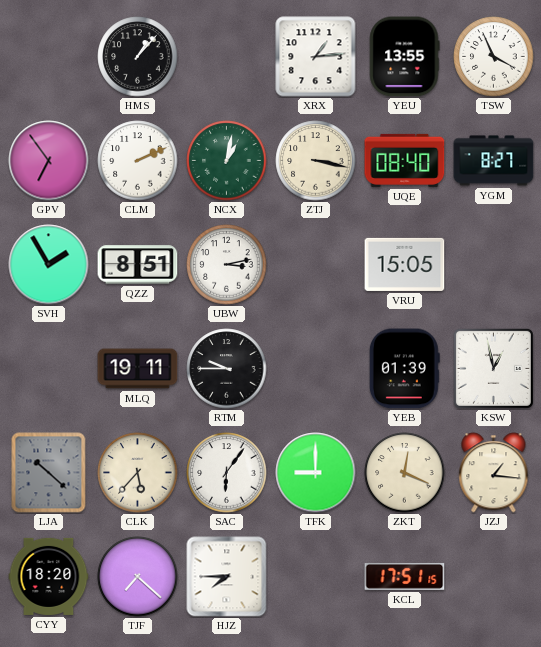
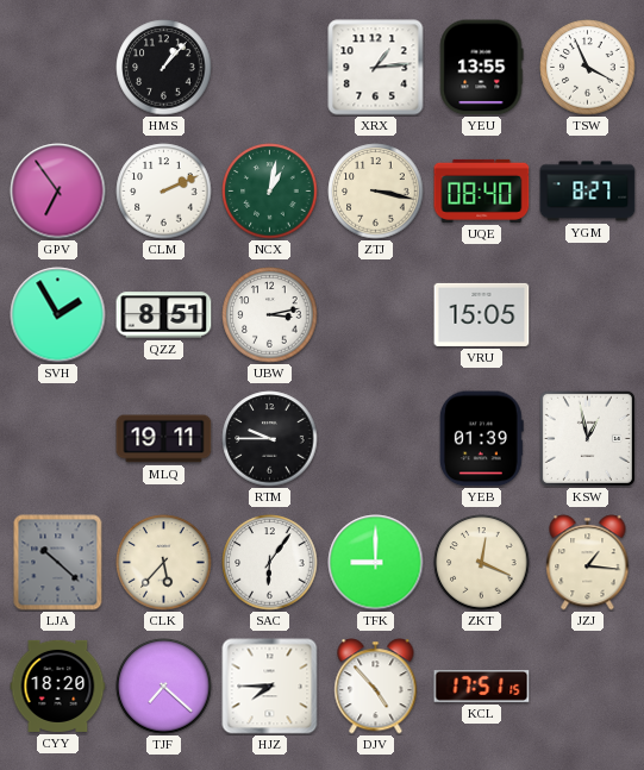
DJV: none -> 4:53
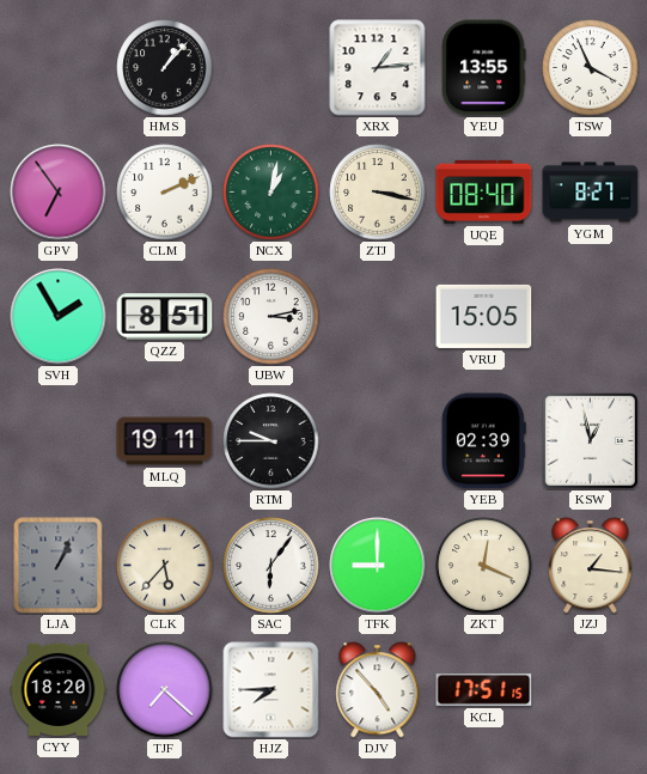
YEB: 01:39 -> 02:39
LJA: 10:22 -> 1:04
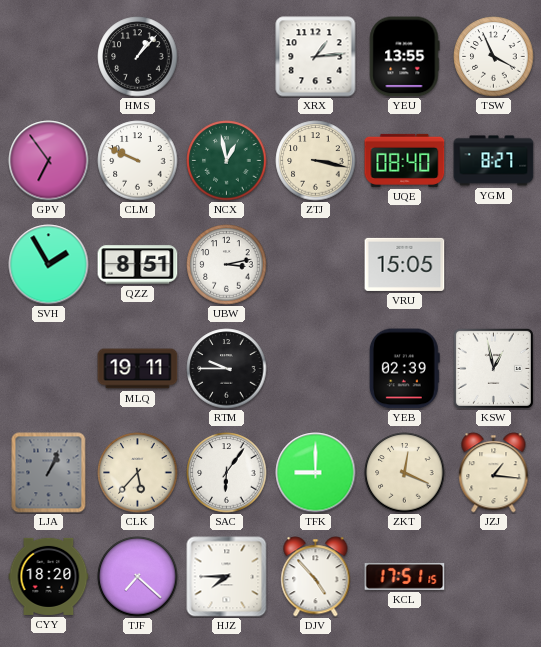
CLM: 2:11 -> 9:49
NCX: 1:02 -> 12:58
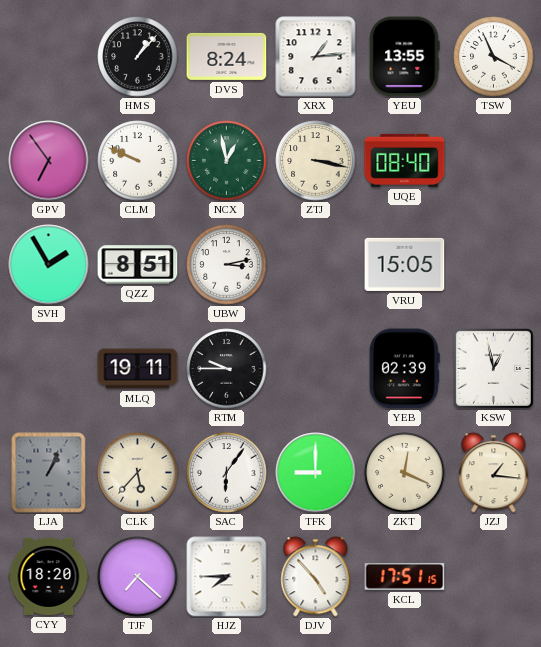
DVS: none -> 8:24
YGM: 8:27 -> none
